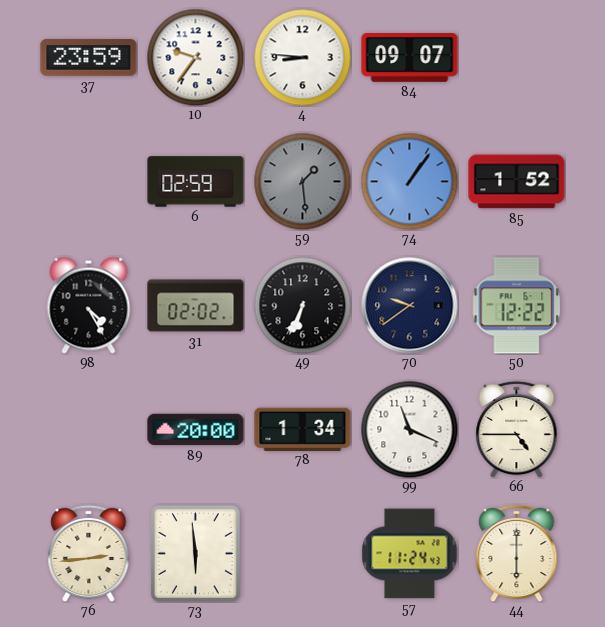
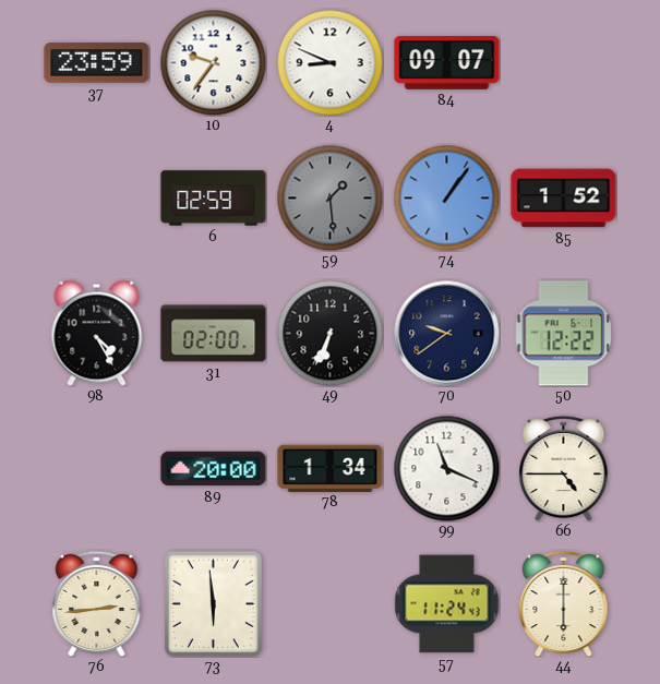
4: 8:46 -> 8:49
31: 02:02 -> 02:00
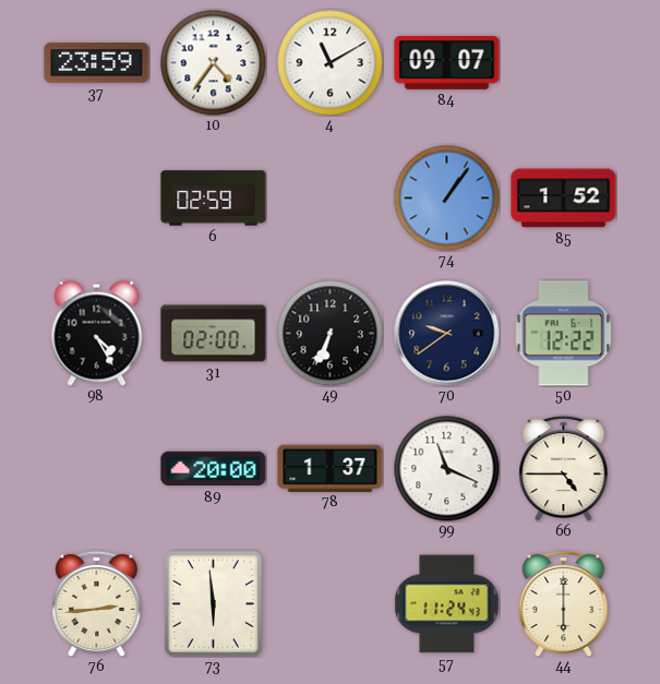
10: 9:36 -> 4:36
4: 8:49 -> 11:10
59: 1:29 -> none
78: 1:34 -> 1:37
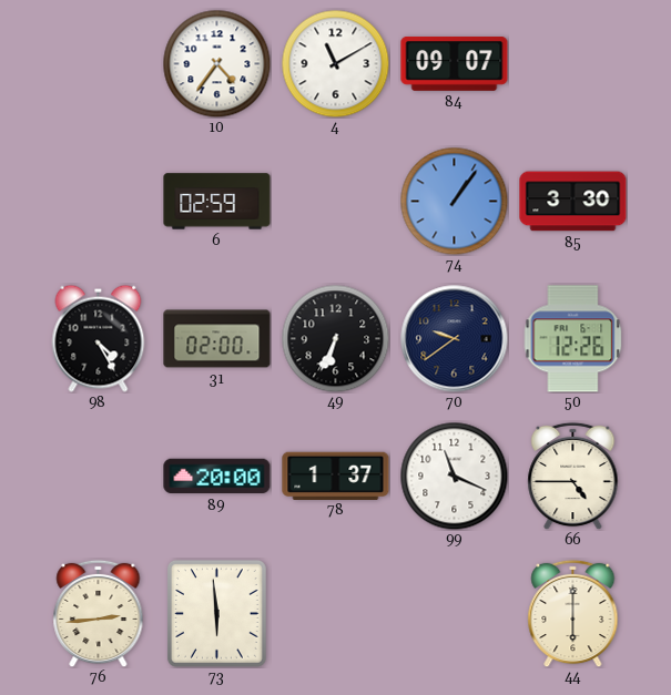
37: 23:59 -> none
85: 1:52 -> 3:30
50: 12:22 -> 12:26
57: 11:24 -> none
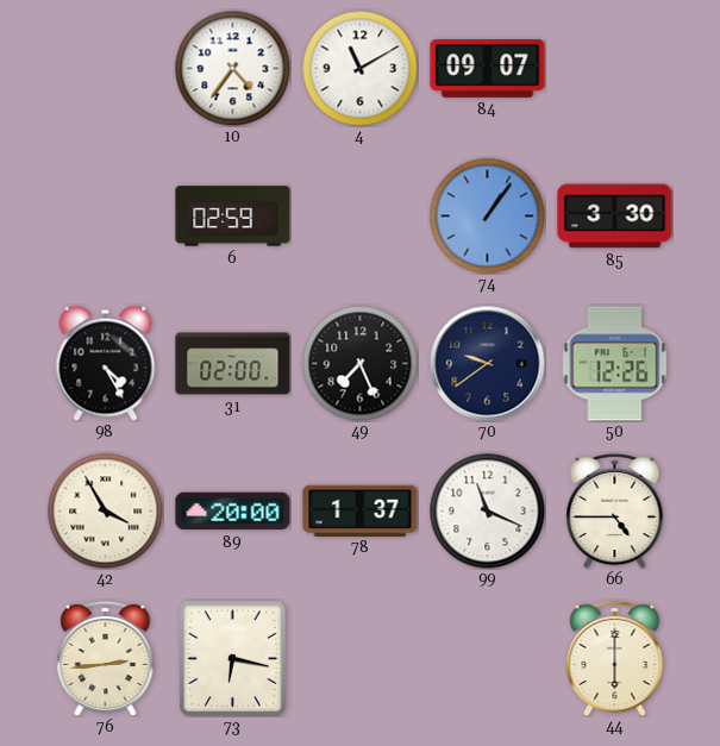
49: 6:34 -> 7:26
42: none -> 3:55
73: 5:59 -> 6:17
